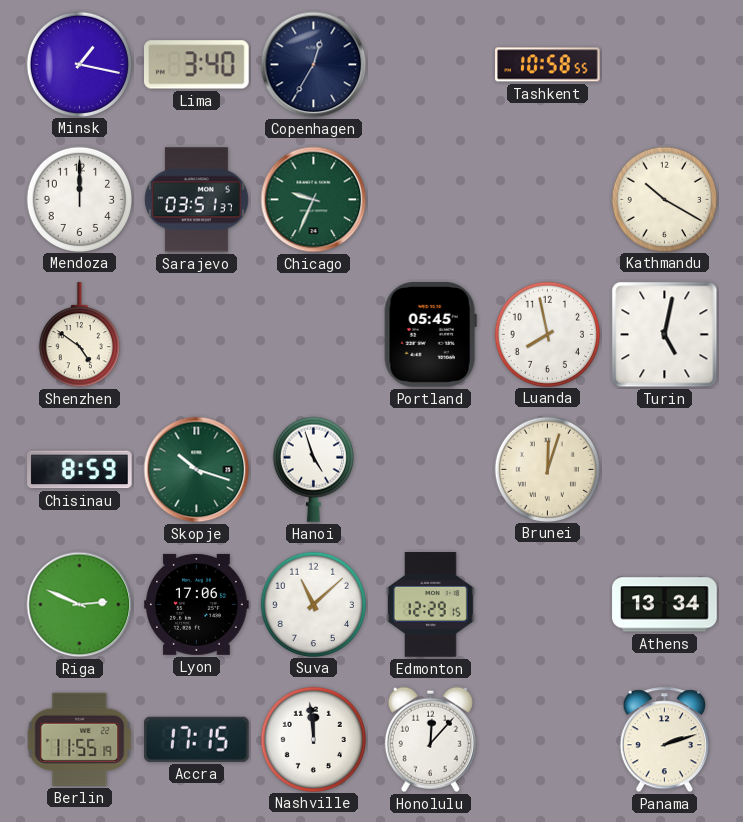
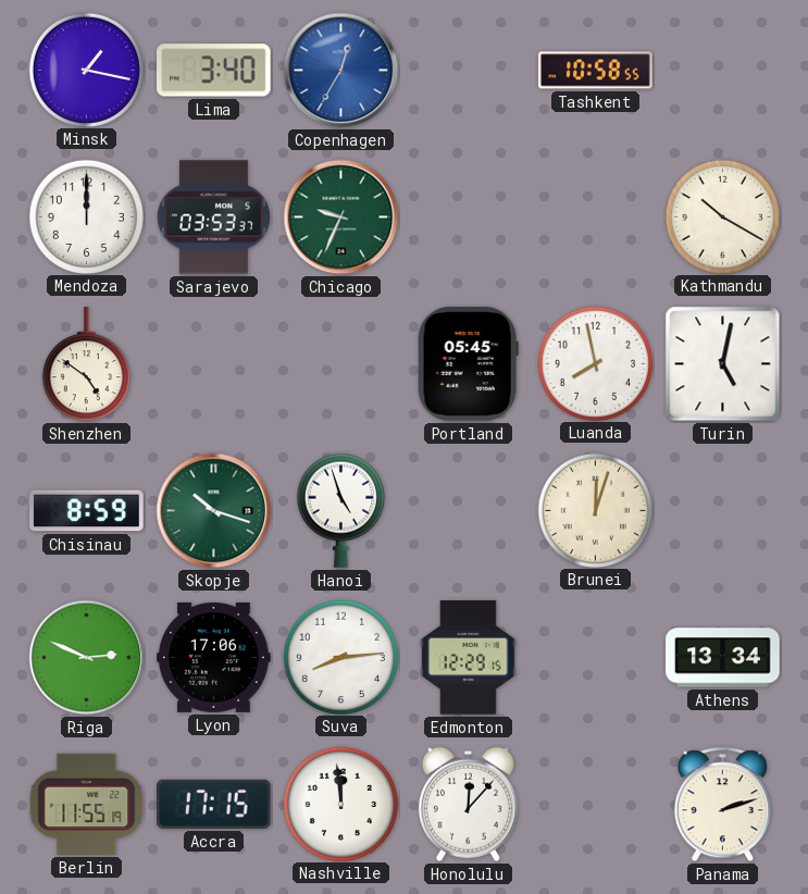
Copenhagen dial: navy -> blue
Sarajevo: 03:51 -> 03:53
Suva: 11:08 -> 8:14
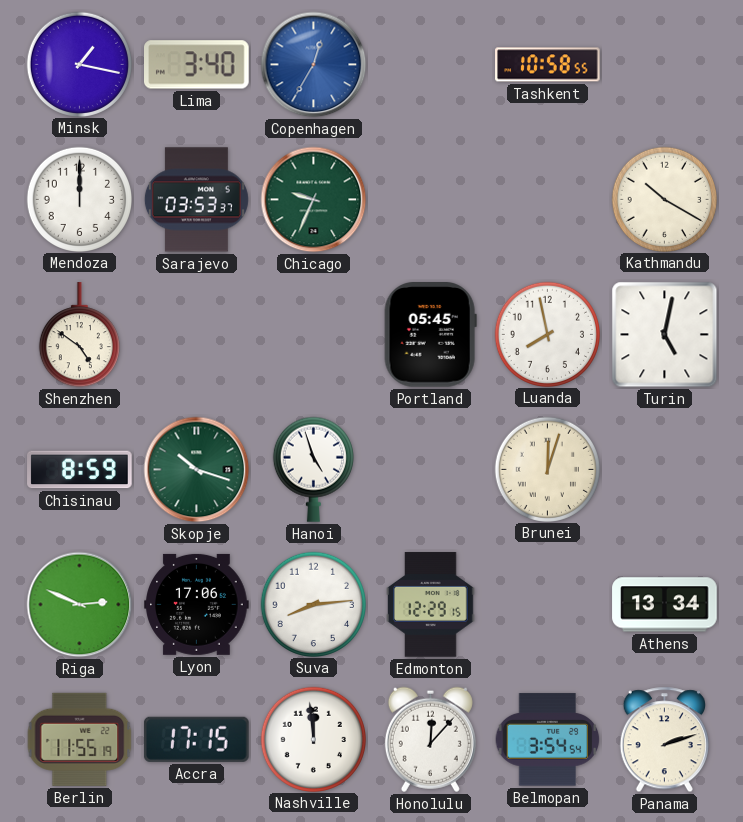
Belmopan: none -> 3:54
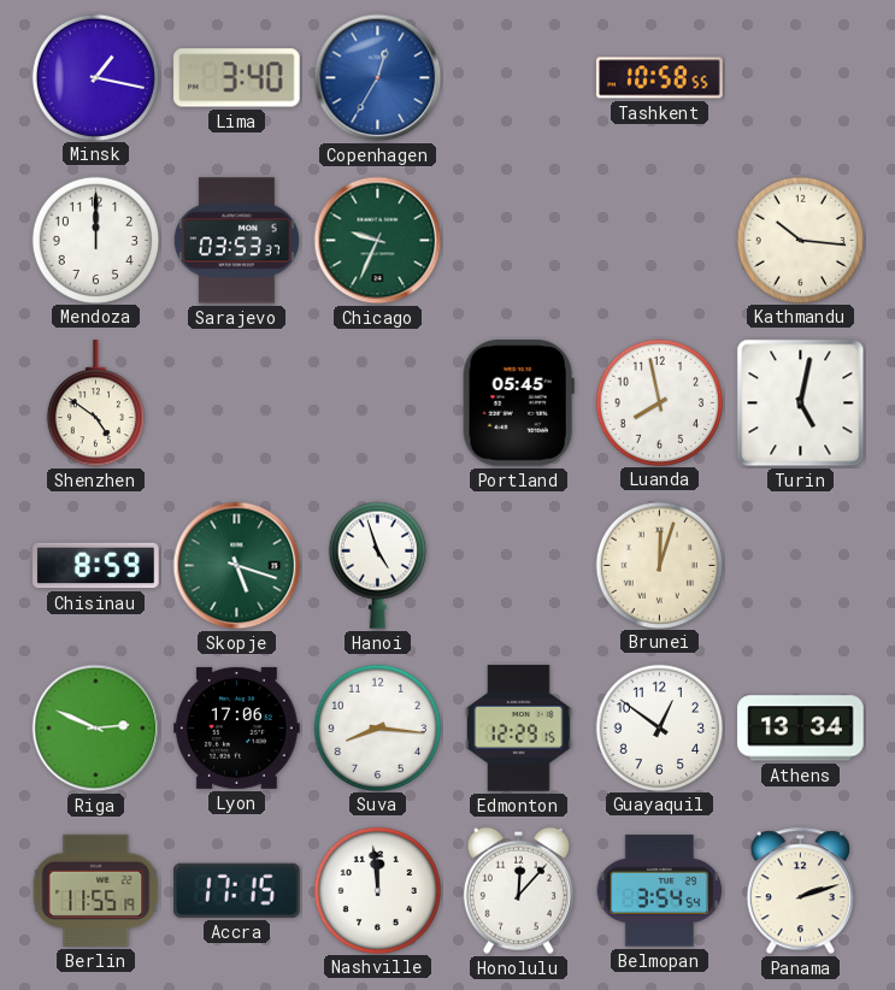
Kathmandu: 10:20 -> 10:16
Skopje: 10:18 -> 5:18
Suva: 8:14 -> 8:16
Guayaquil: none -> 12:51
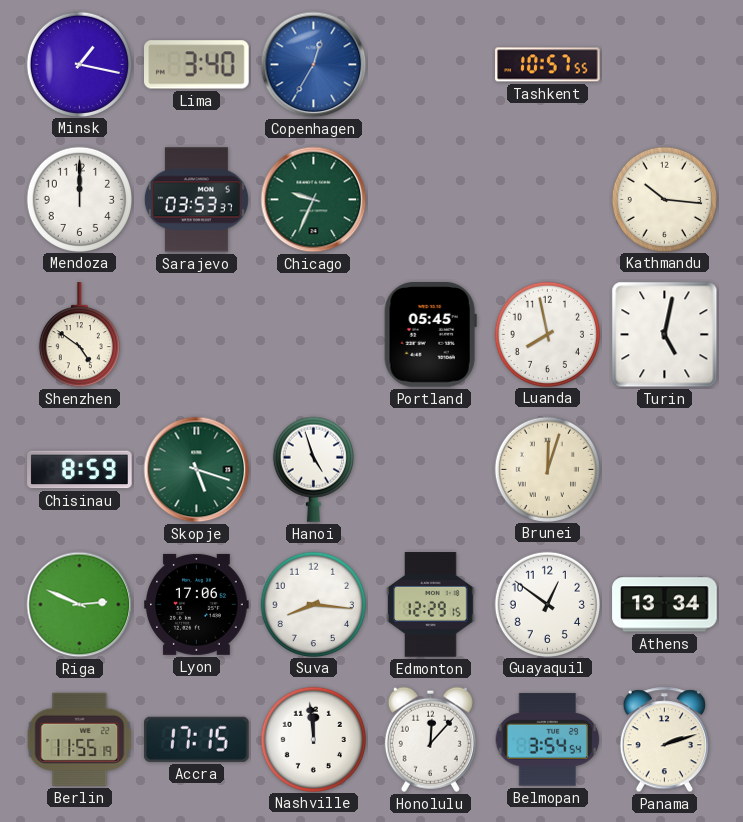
Tashkent: 10:58 -> 10:57
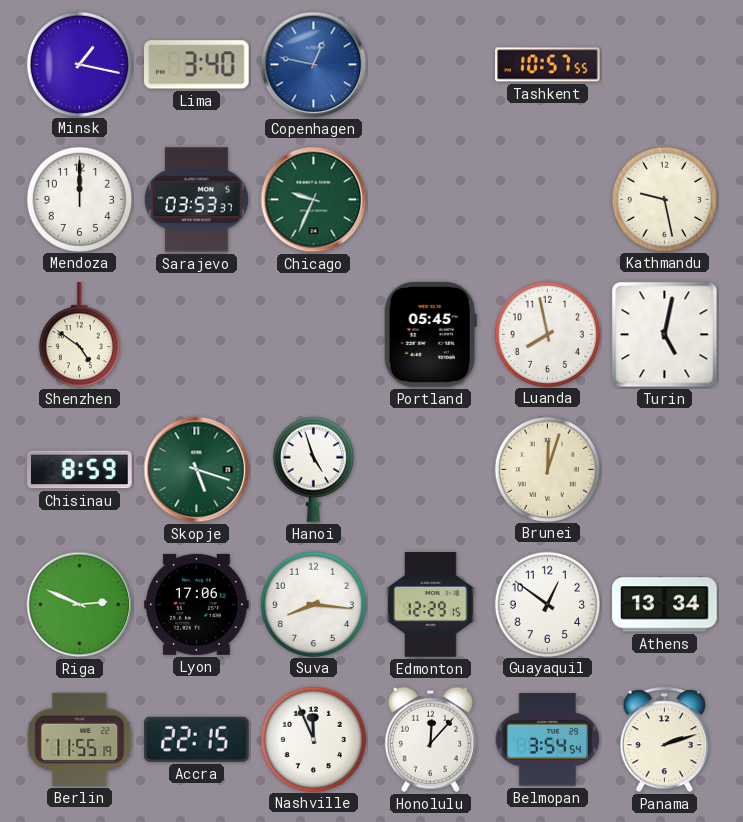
Copenhagen: 12:35 -> 12:47
Kathmandu: 10:16 -> 9:28
Accra: 17:15 -> 22:15
Nashville: 11:59 -> 11:56
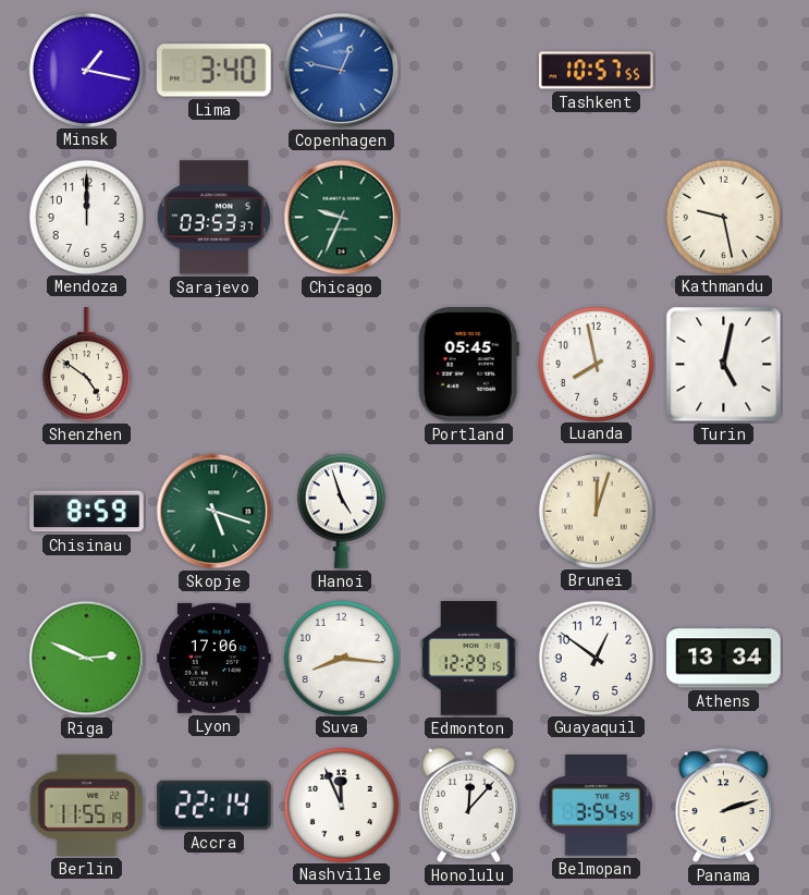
Accra: 22:15 -> 22:14
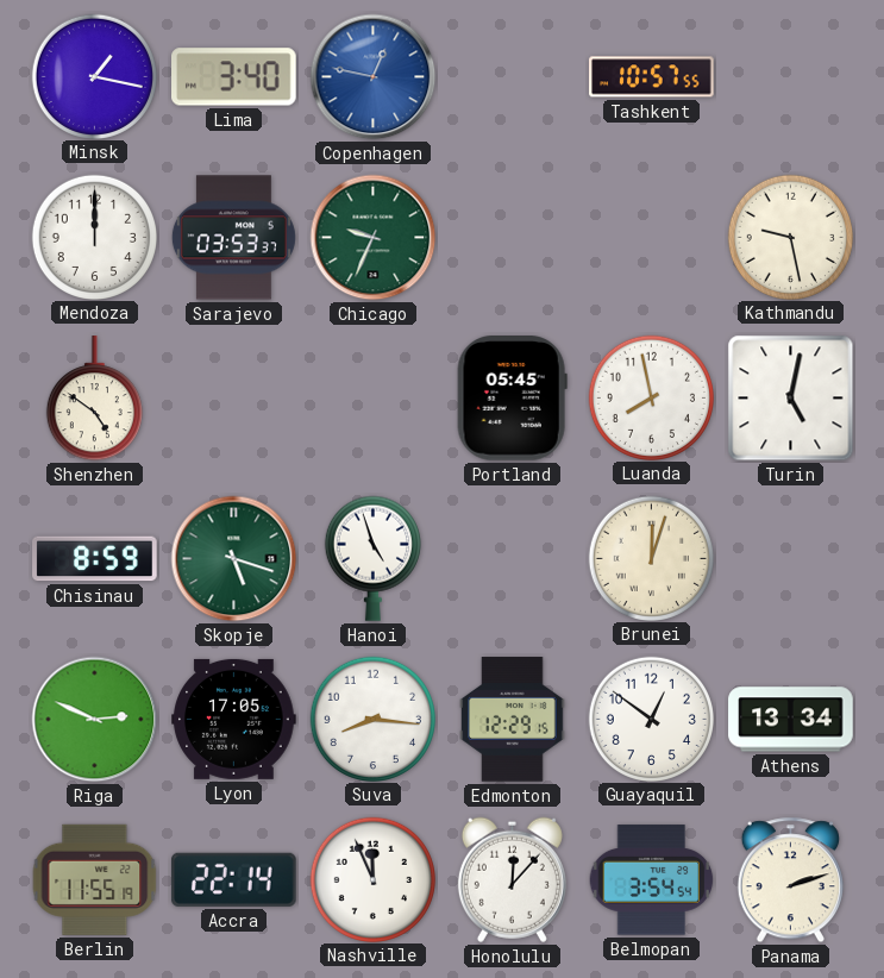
Lyon: 17:06 -> 17:05
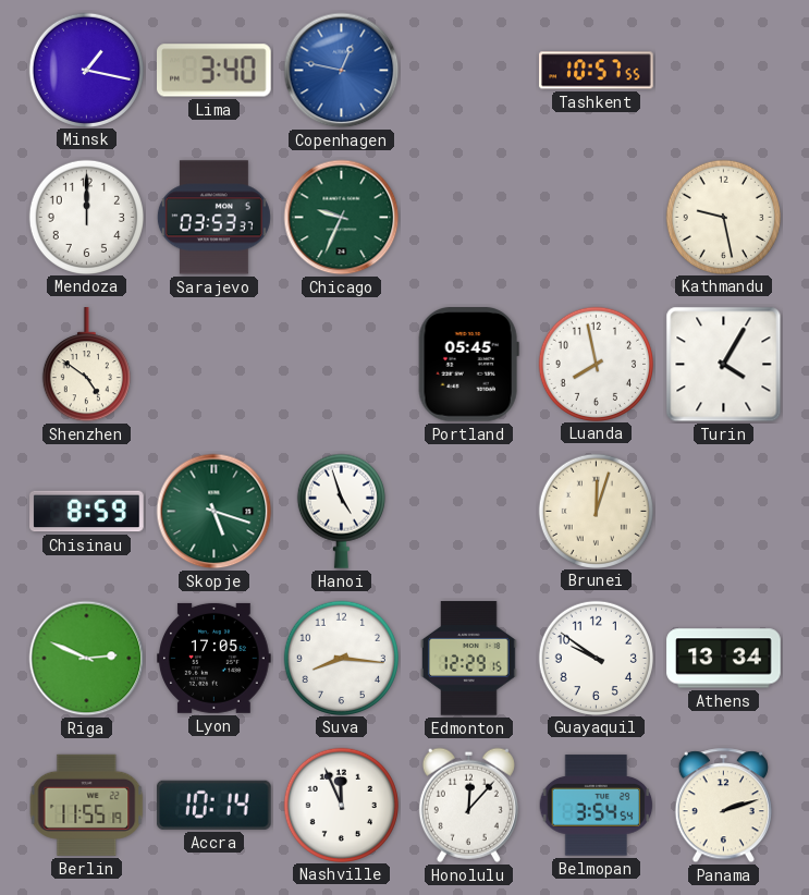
Turin: 5:02 -> 4:05
Guayaquil: 12:51 -> 9:51
Accra: 22:14 -> 10:14
